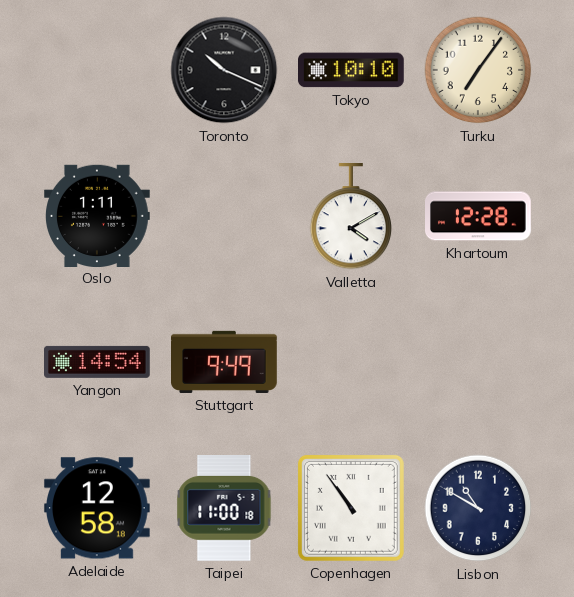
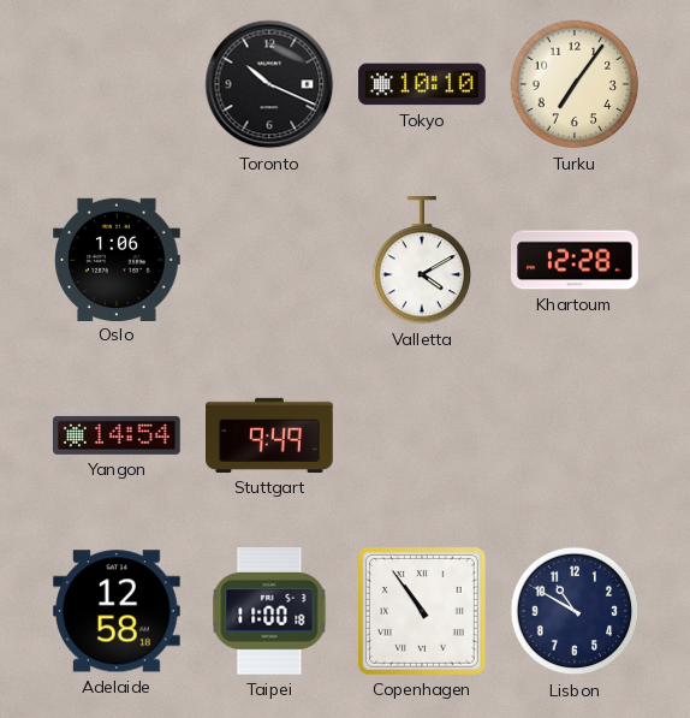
Oslo: 1:11 -> 1:06
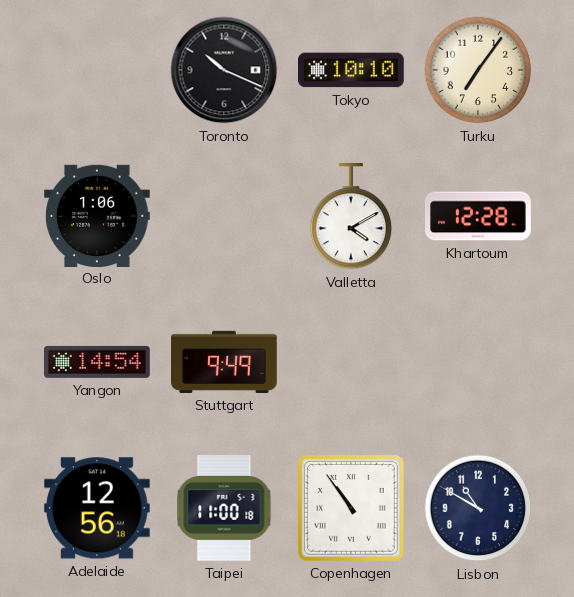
Adelaide: 12:58 -> 12:56
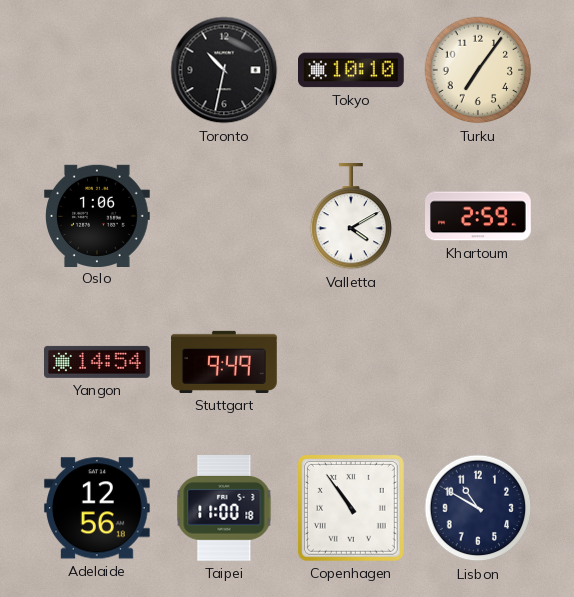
Toronto: 10:19 -> 10:32
Khartoum: 12:28 -> 2:59
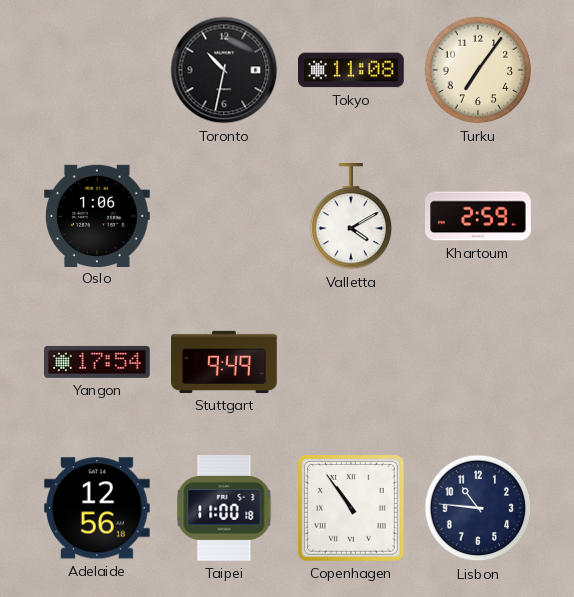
Tokyo: 10:10 -> 11:08
Yangon: 14:54 -> 17:54
Lisbon: 10:50 -> 10:46
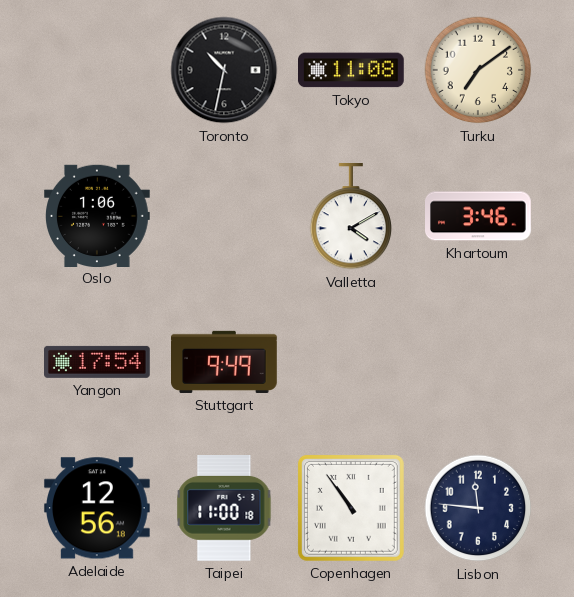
Turku: 7:06 -> 7:09
Khartoum: 2:59 -> 3:46
Lisbon: 10:46 -> 11:46
